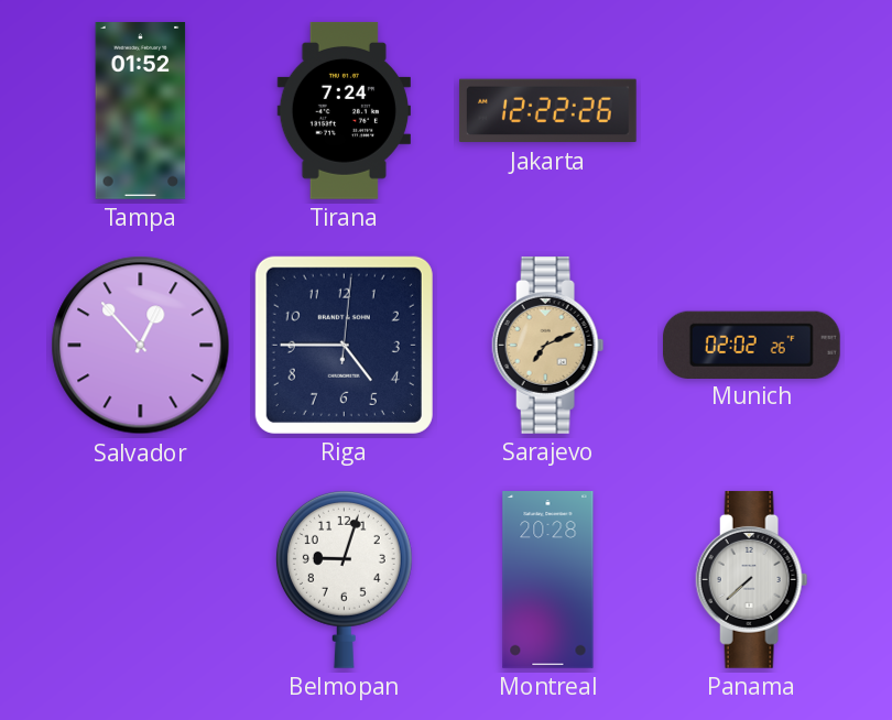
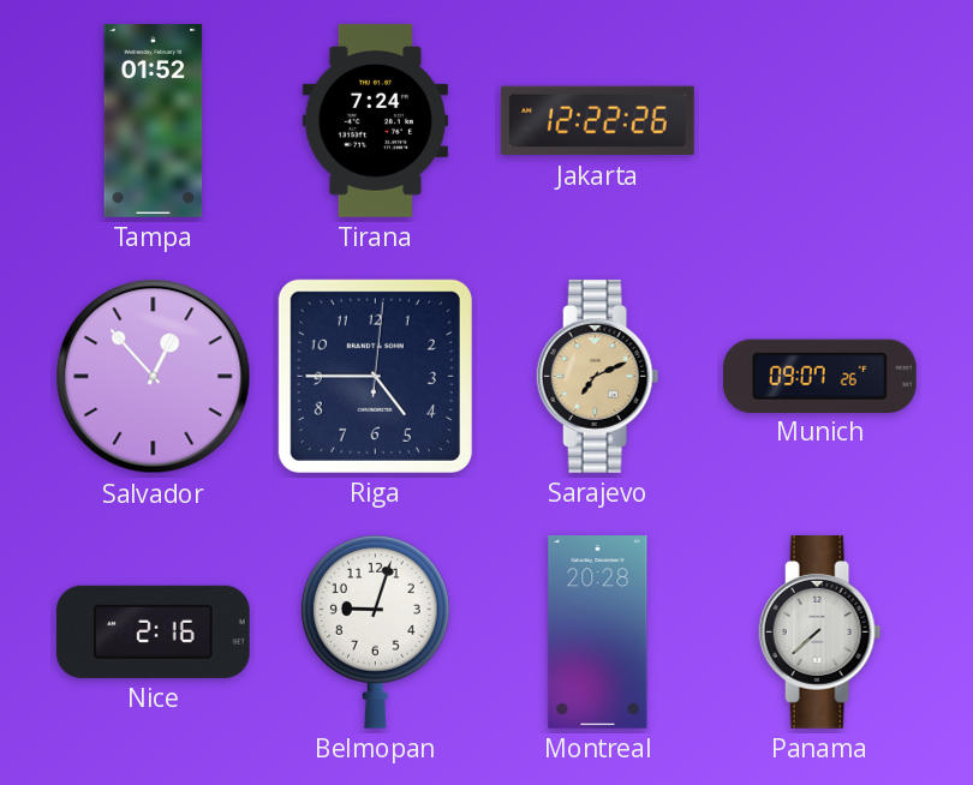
Munich: 02:02 -> 09:07
Nice: none -> 2:16
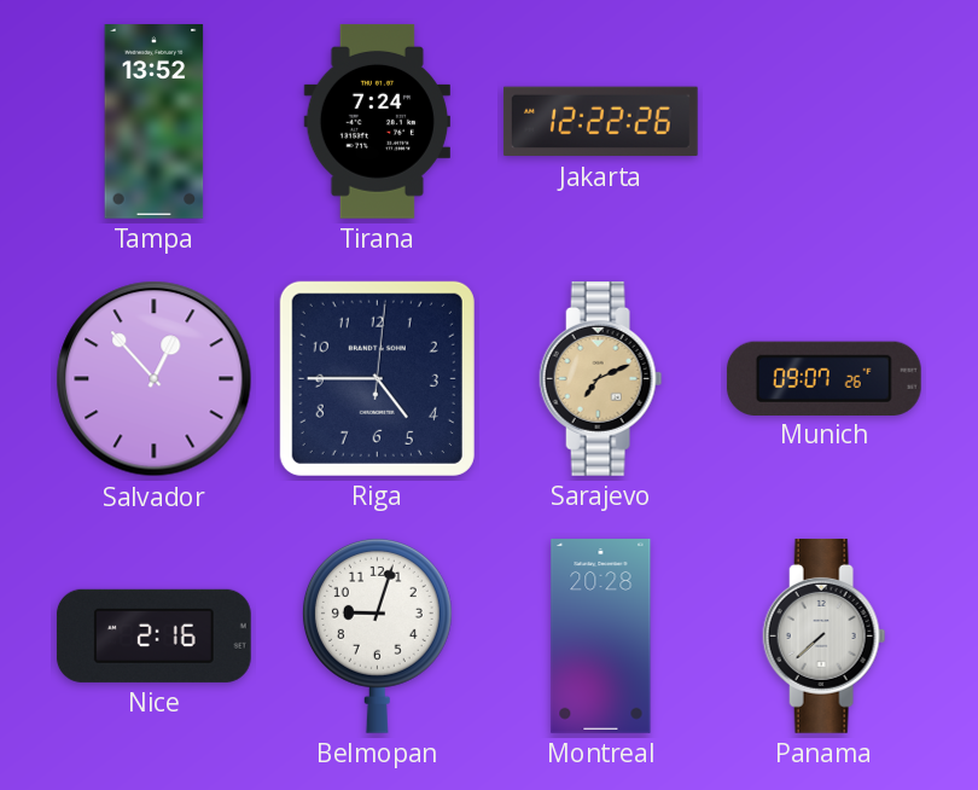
Tampa: 01:52 -> 13:52
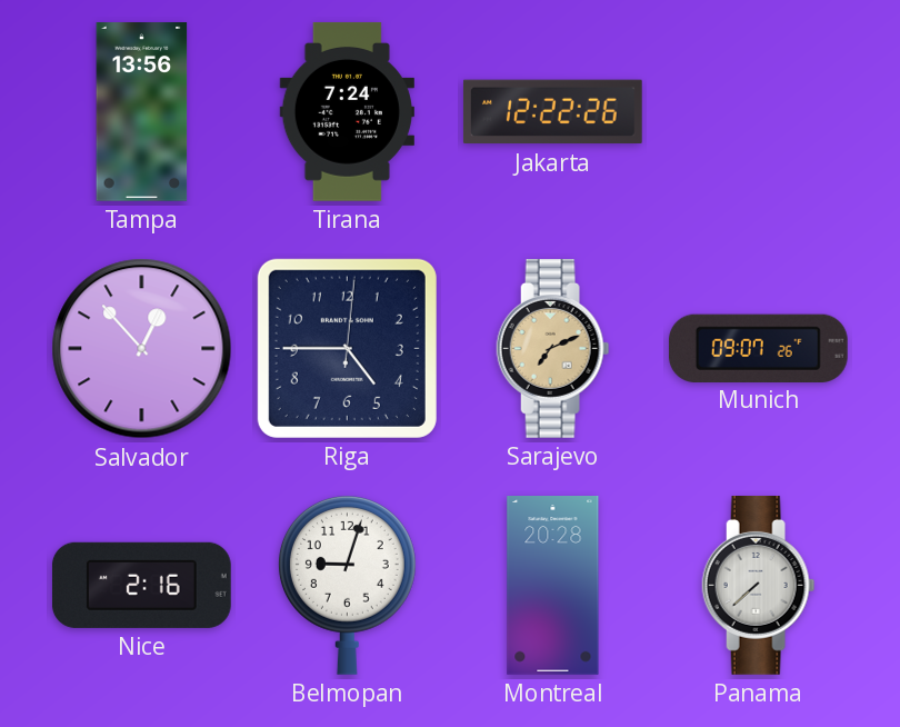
Tampa: 13:52 -> 13:56
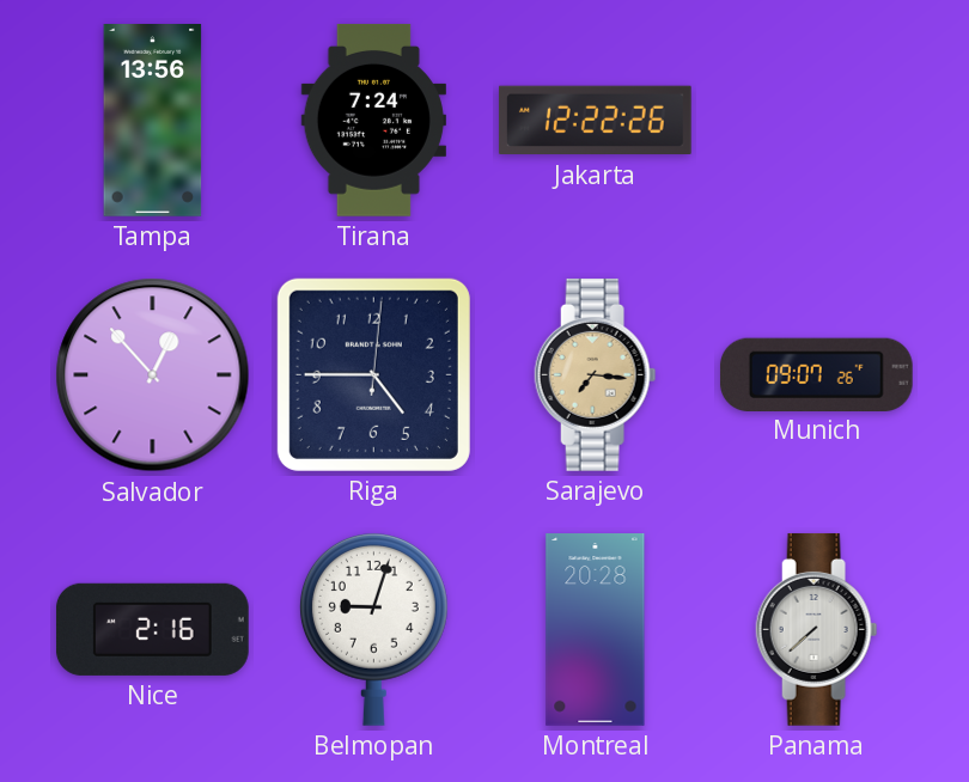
Sarajevo: 7:11 -> 7:16
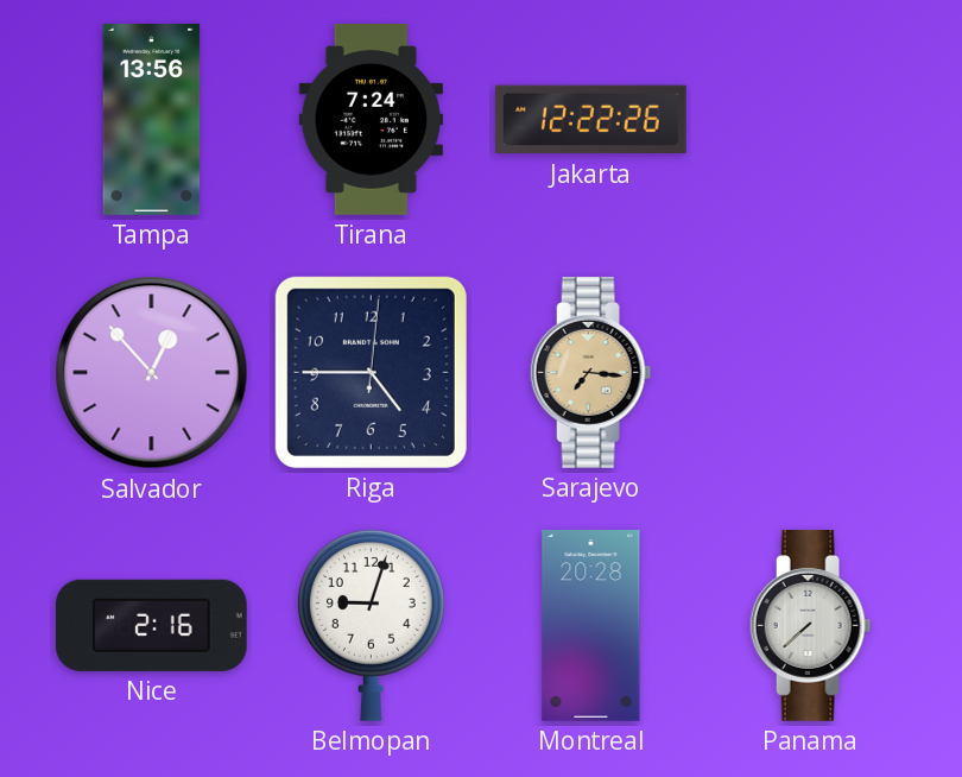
Munich: 09:07 -> none
